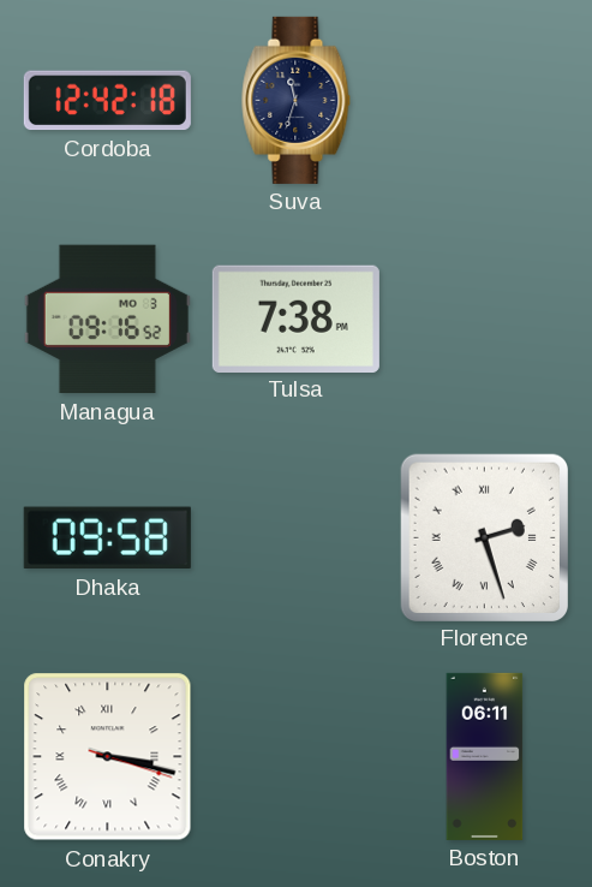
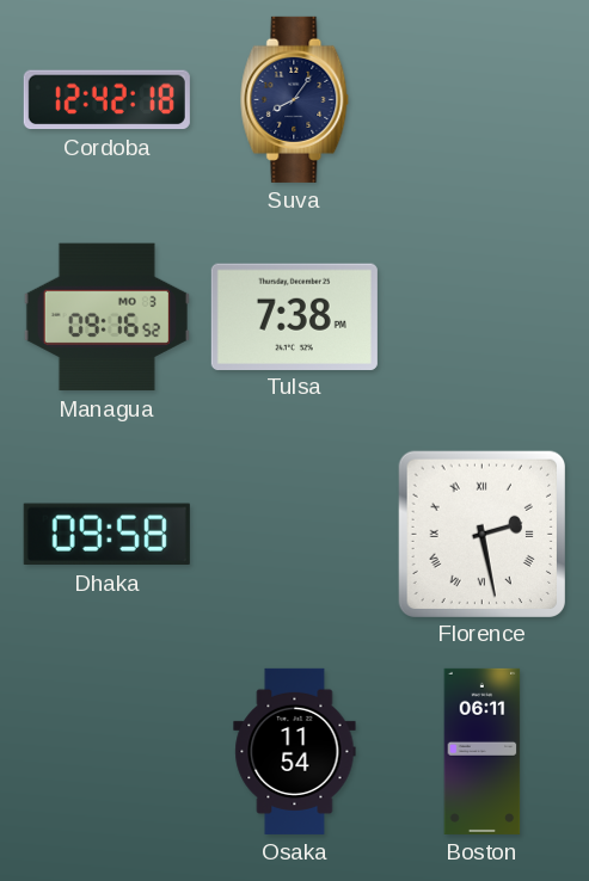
Suva: 11:33 -> 8:06
Florence: 2:27 -> 2:28
Conakry: 3:17 -> none
Osaka: none -> 11:54
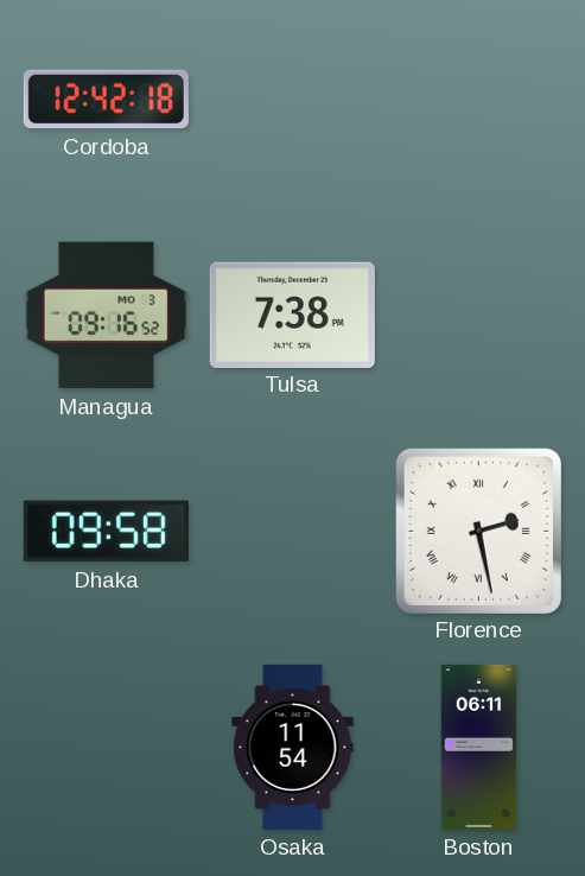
Suva: 8:06 -> none
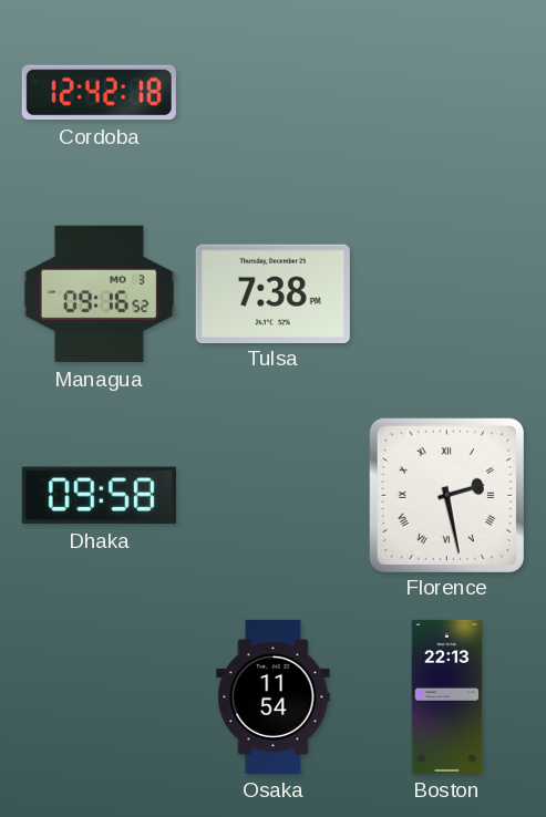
Boston: 06:11 -> 22:13
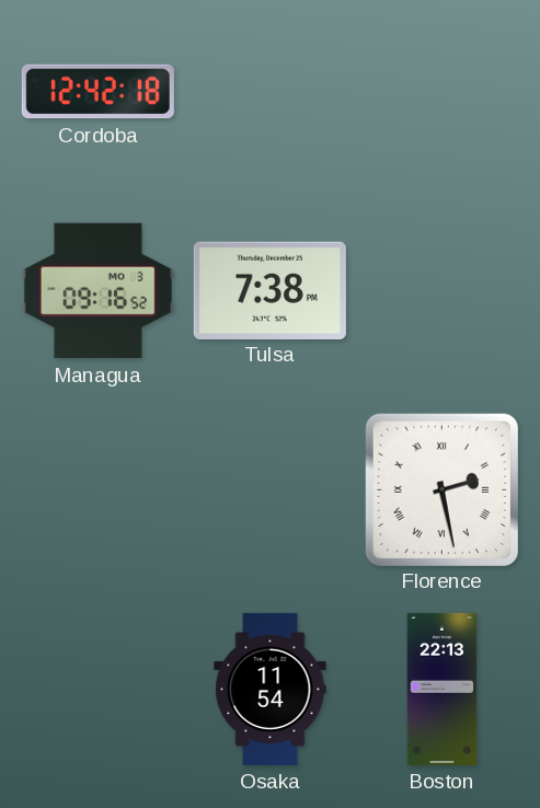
Dhaka: 09:58 -> none
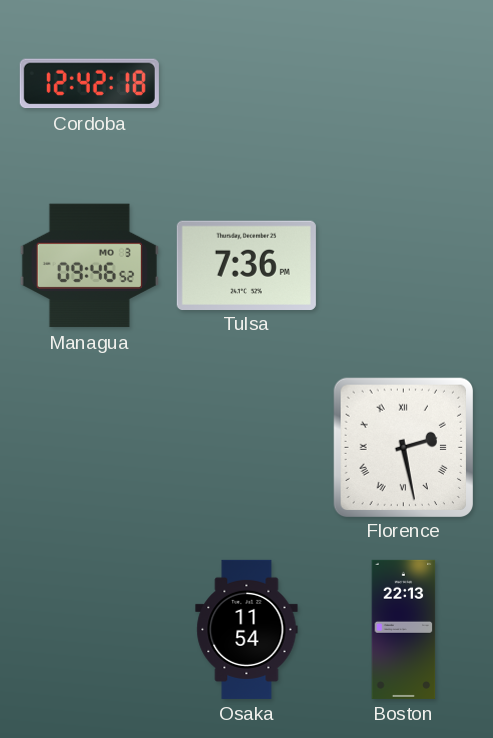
Managua: 09:16 -> 09:46
Tulsa: 7:38 -> 7:36
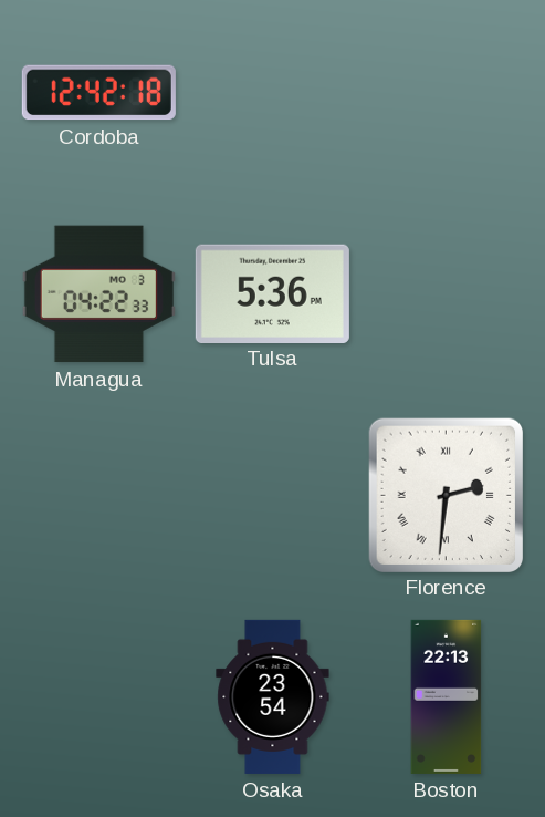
Managua: 09:46 -> 04:22
Tulsa: 7:36 -> 5:36
Florence: 2:28 -> 2:31
Osaka: 11:54 -> 23:54
